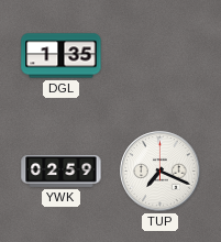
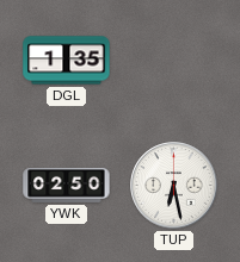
YWK: 02:59 -> 02:50
TUP: 7:19 -> 6:28
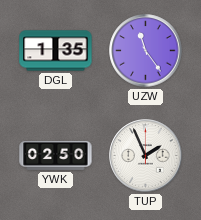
UZW: none -> 11:24
TUP: 6:28 -> 1:56
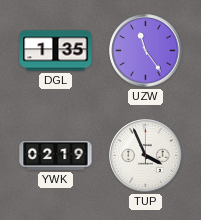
YWK: 02:50 -> 02:19
TUP: 1:56 -> 3:56
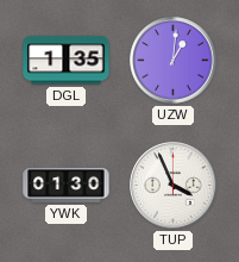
UZW: 11:24 -> 1:01
YWK: 02:19 -> 01:30
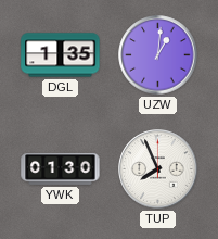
TUP: 3:56 -> 7:56
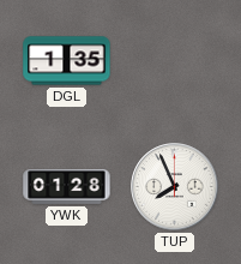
UZW: 1:01 -> none
YWK: 01:30 -> 01:28
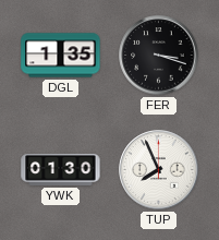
FER: none -> 3:18
YWK: 01:28 -> 01:30
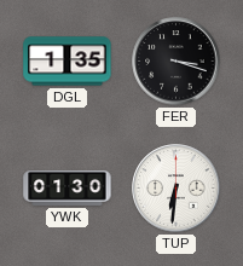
TUP: 7:56 -> 6:31
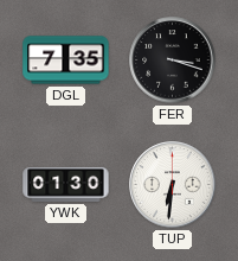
DGL: 1:35 -> 7:35
